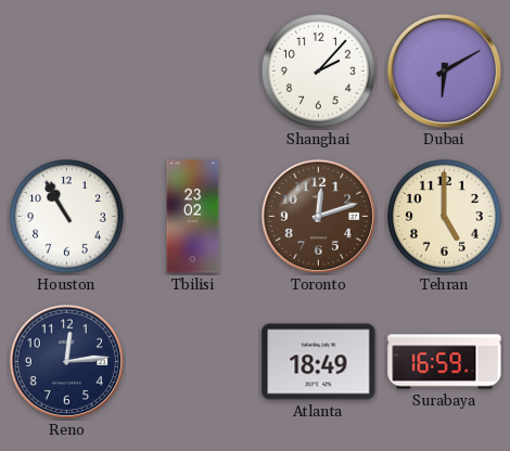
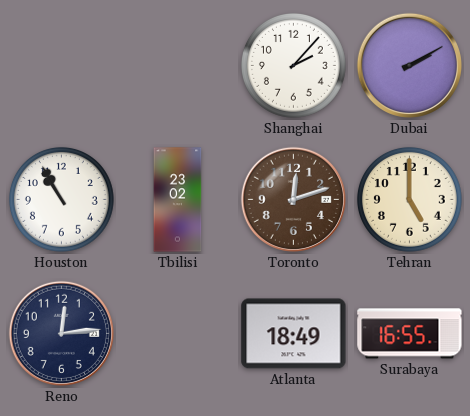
Dubai: 6:10 -> 2:10
Surabaya: 16:59 -> 16:55
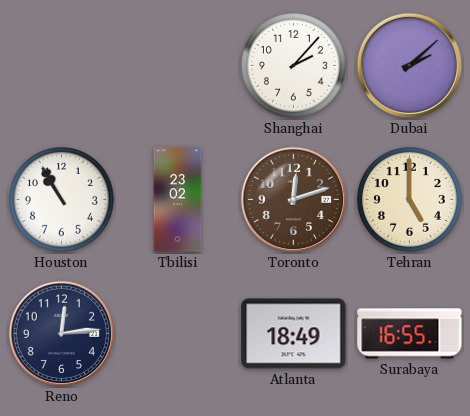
Dubai: 2:10 -> 2:08
